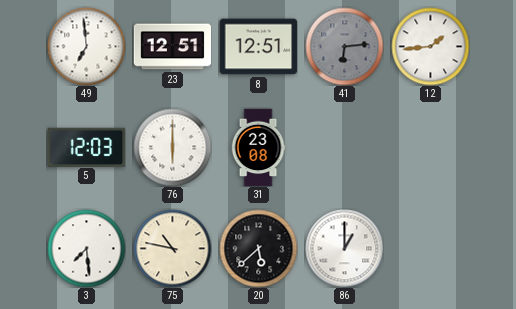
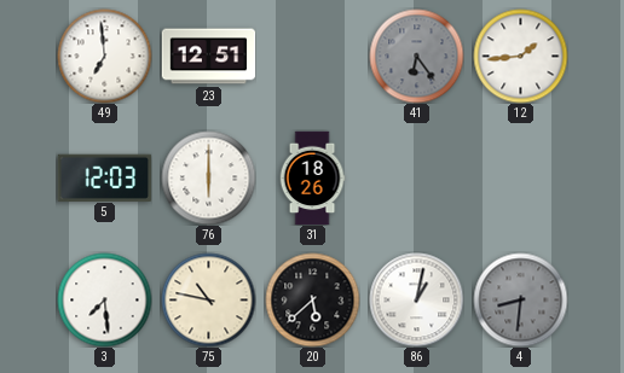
8: 12:51 -> none
41: 6:14 -> 6:24
31: 23:08 -> 18:26
86: 1:00 -> 1:02
4: none -> 8:31
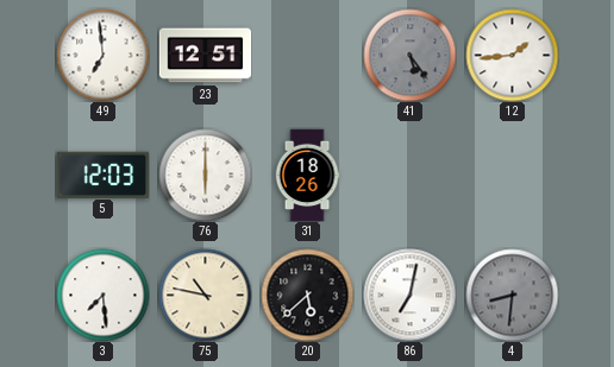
41: 6:24 -> 5:24
86: 1:02 -> 7:02
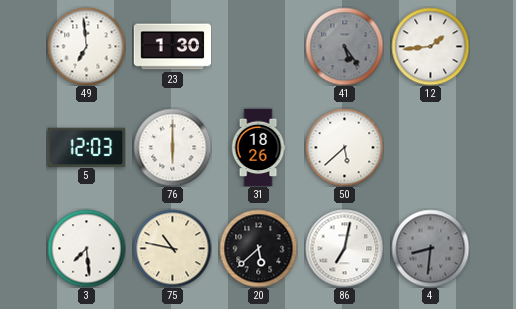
23: 12:51 -> 1:30
50: none -> 5:38
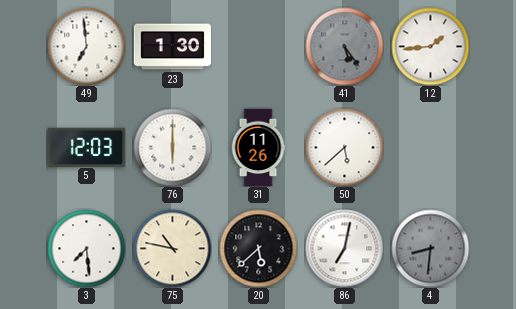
31: 18:26 -> 11:26
